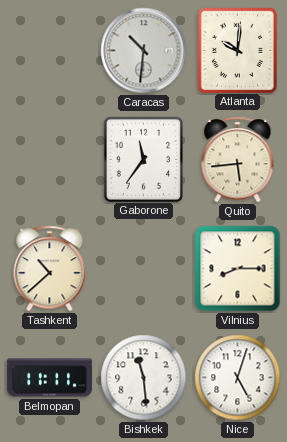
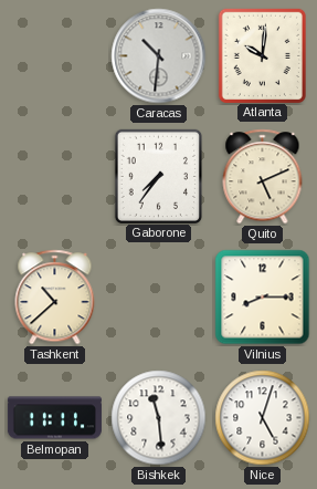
Gaborone: 11:36 -> 7:36
Quito: 5:44 -> 5:11
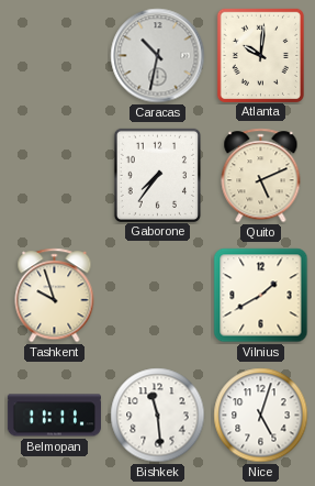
Caracas: 10:31 -> 10:32
Tashkent: 10:38 -> 9:57
Vilnius: 8:15 -> 1:40
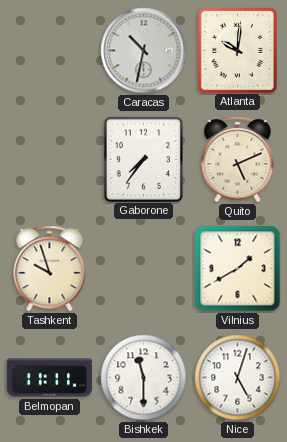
Bishkek: 11:29 -> 11:30
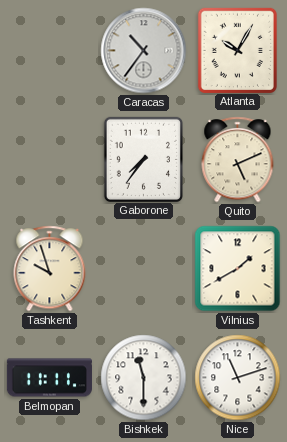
Caracas: 10:32 -> 10:36
Atlanta: 10:01 -> 10:05
Nice: 5:03 -> 11:12
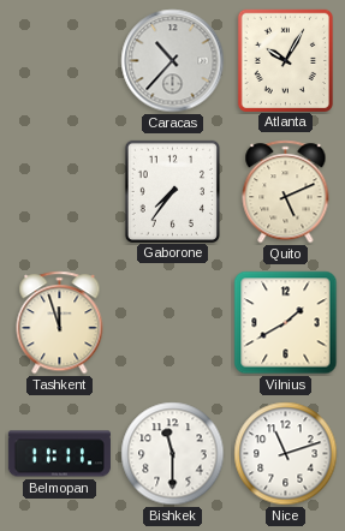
Caracas: 10:36 -> 10:37
Tashkent: 9:57 -> 11:57
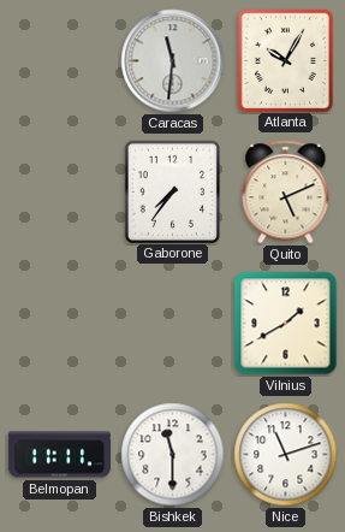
Caracas: 10:37 -> 11:31
Tashkent: 11:57 -> none
